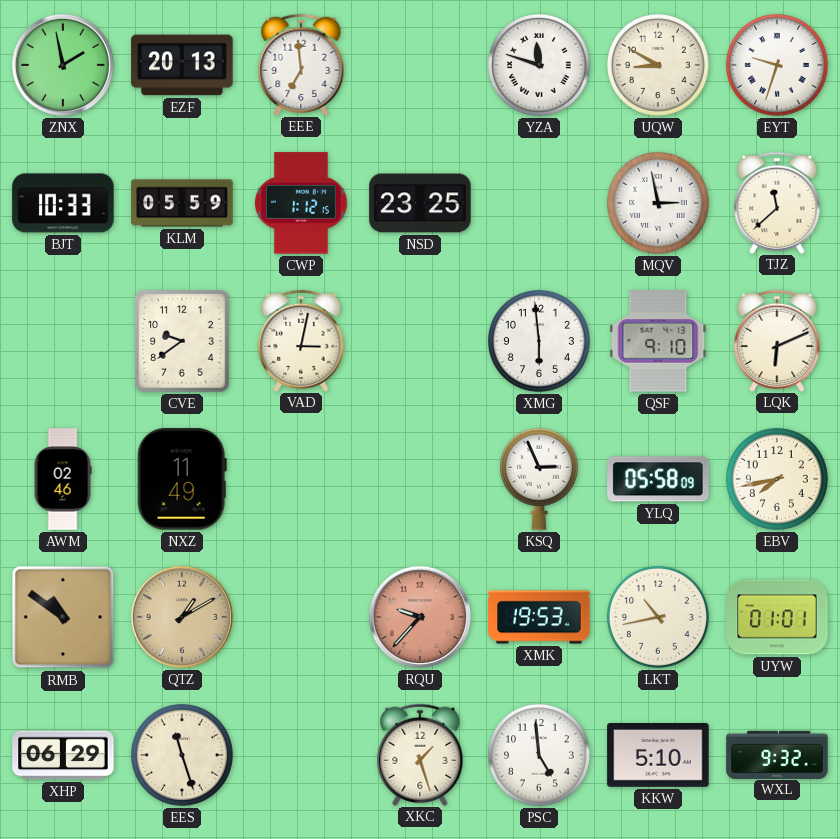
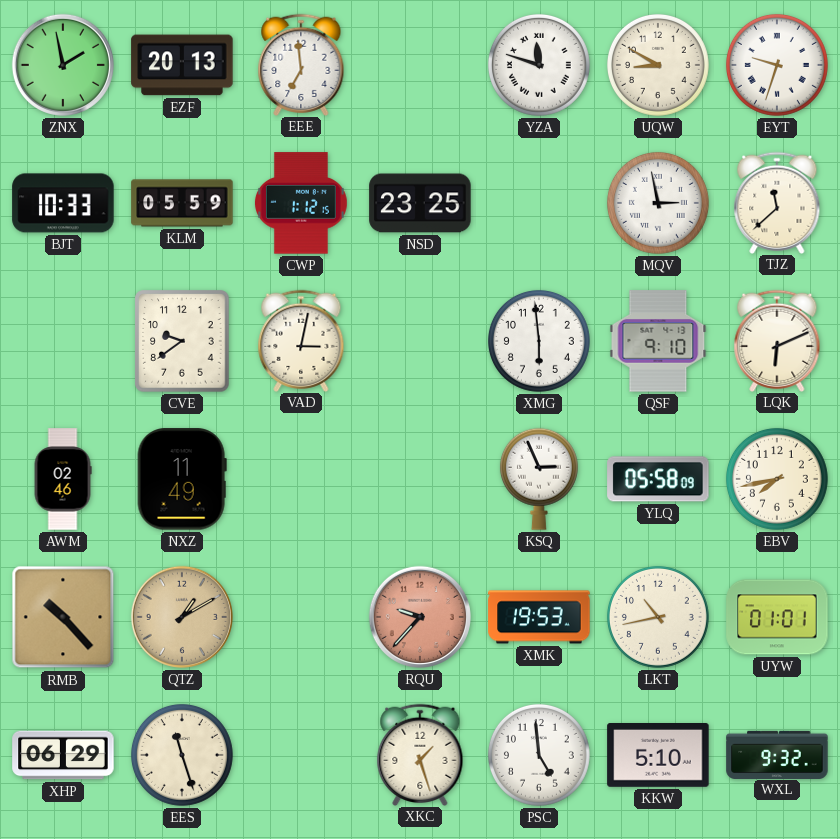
RMB: 10:51 -> 10:23
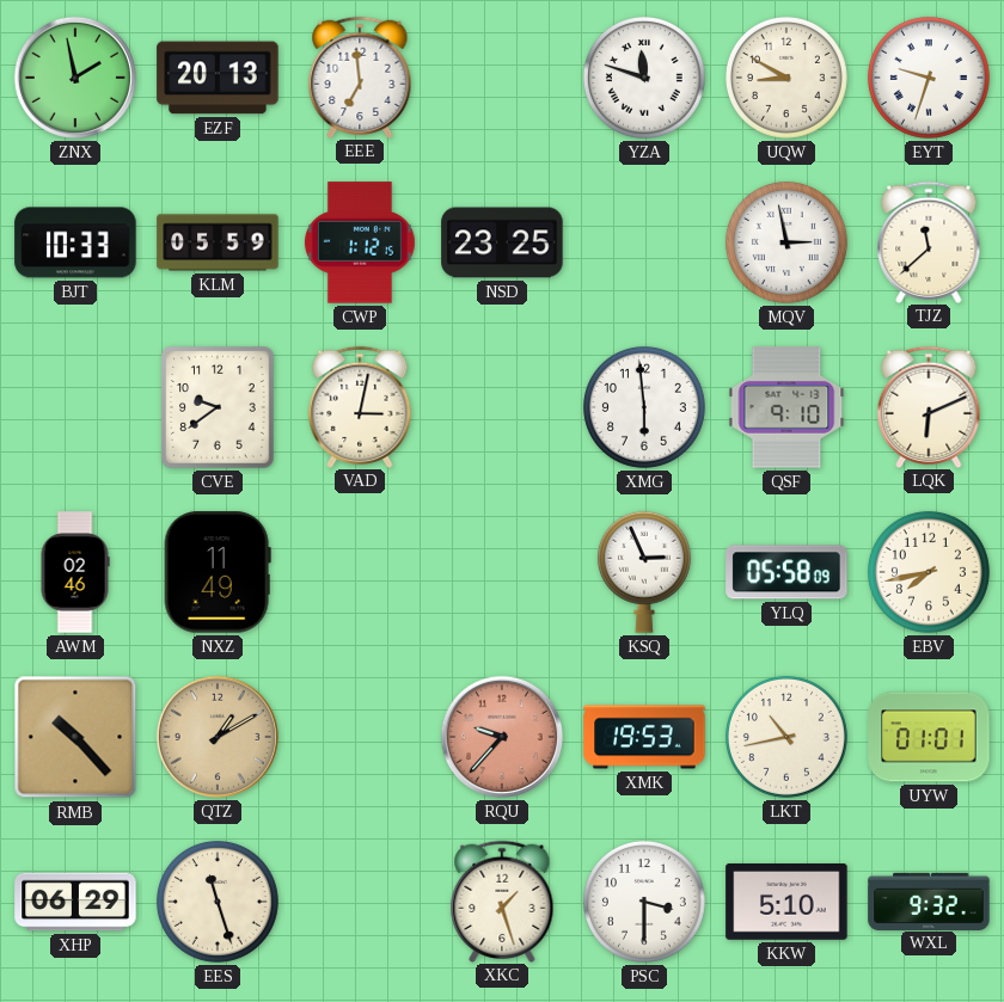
PSC: 4:59 -> 3:30
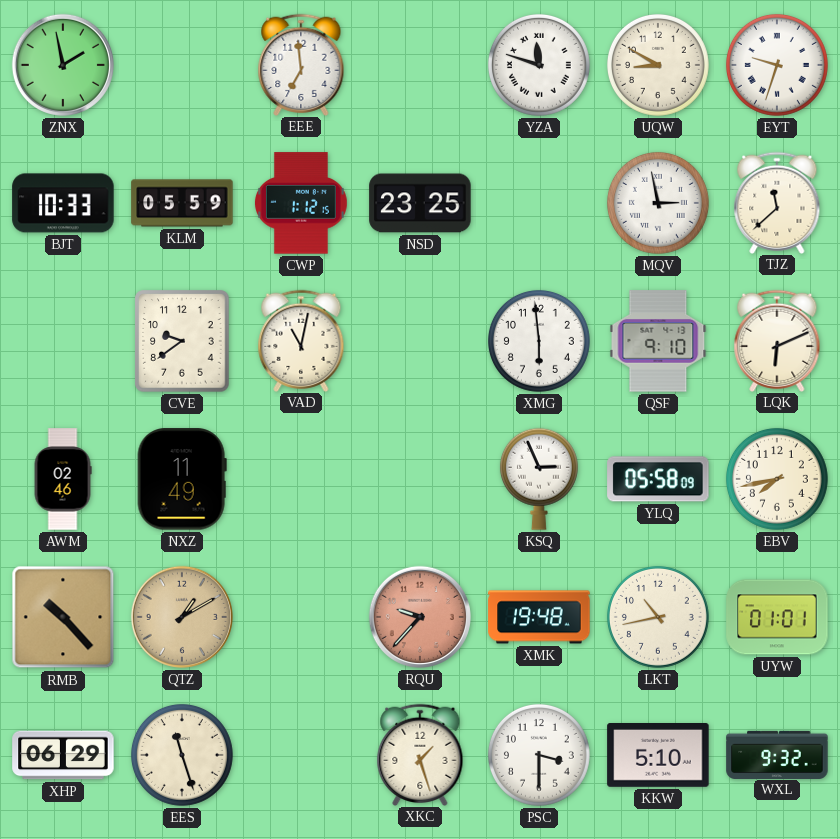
EZF: 20:13 -> none
VAD: 3:02 -> 11:02
XMK: 19:53 -> 19:48
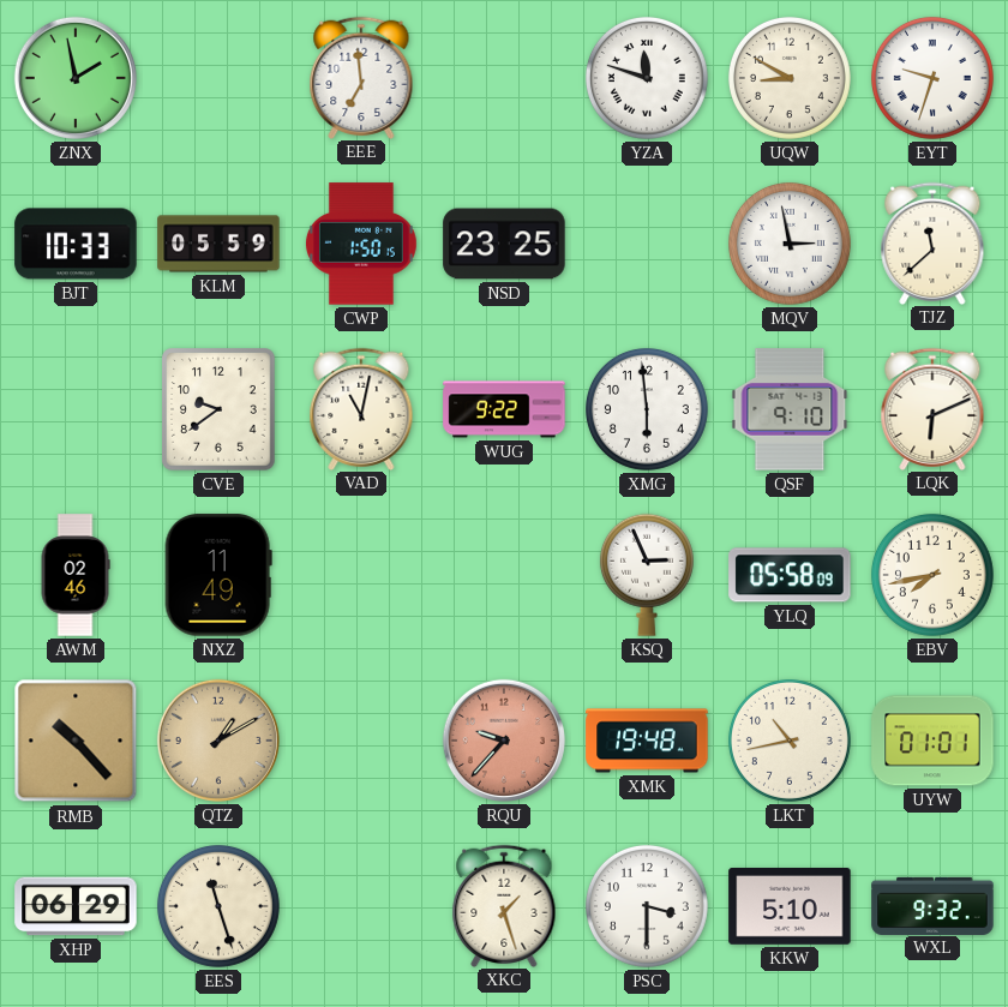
CWP: 1:12 -> 1:50
WUG: none -> 9:22
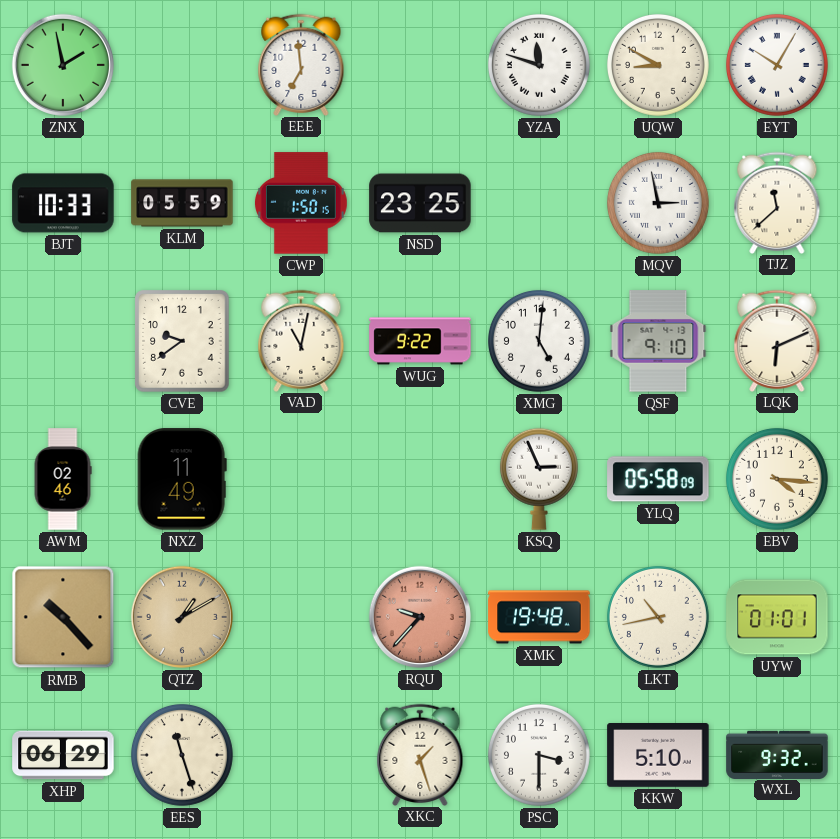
EYT: 9:33 -> 10:05
XMG: 5:59 -> 5:01
EBV: 7:43 -> 4:16
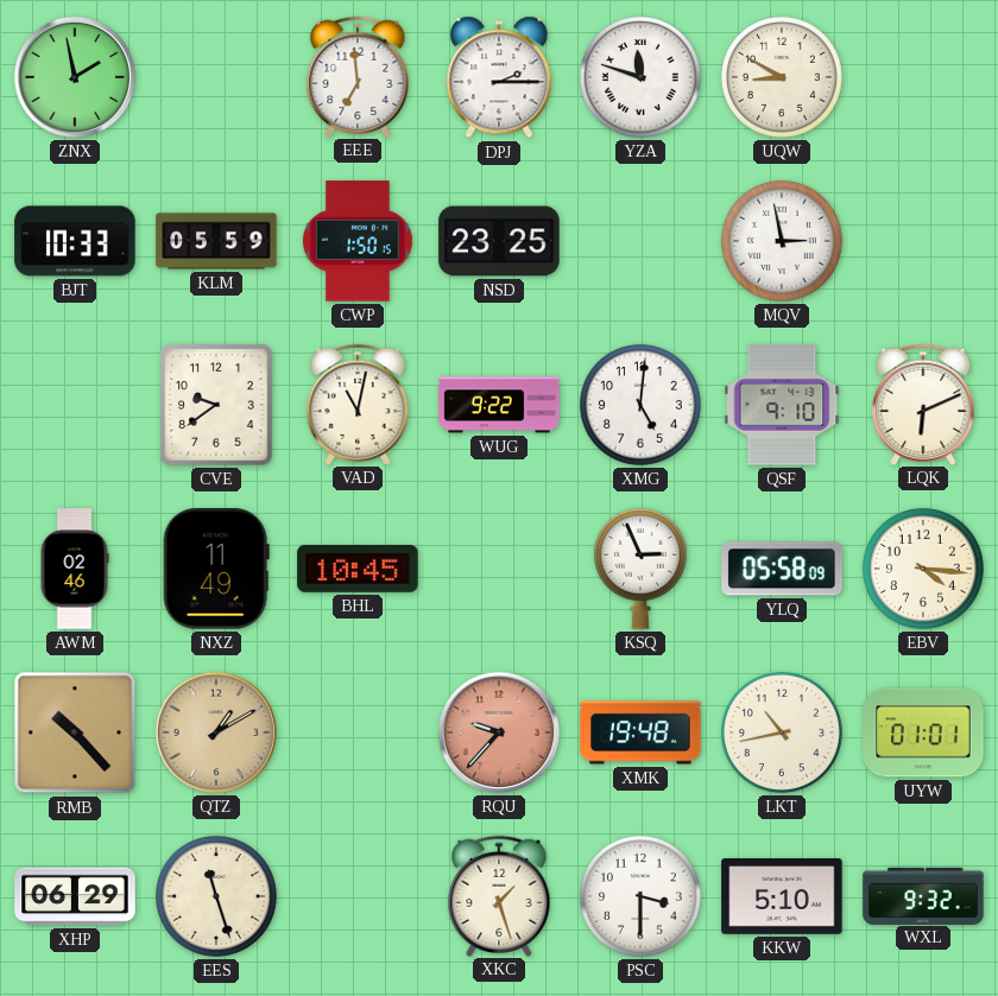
DPJ: none -> 2:15
EYT: 10:05 -> none
TJZ: 11:38 -> none
BHL: none -> 10:45
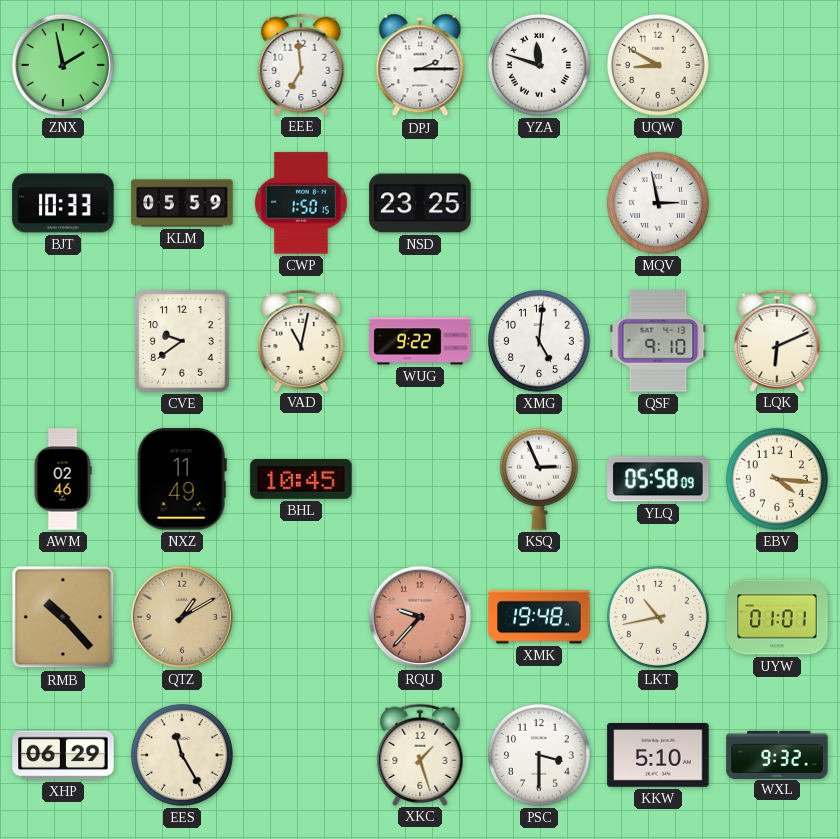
EES: 11:27 -> 11:25
